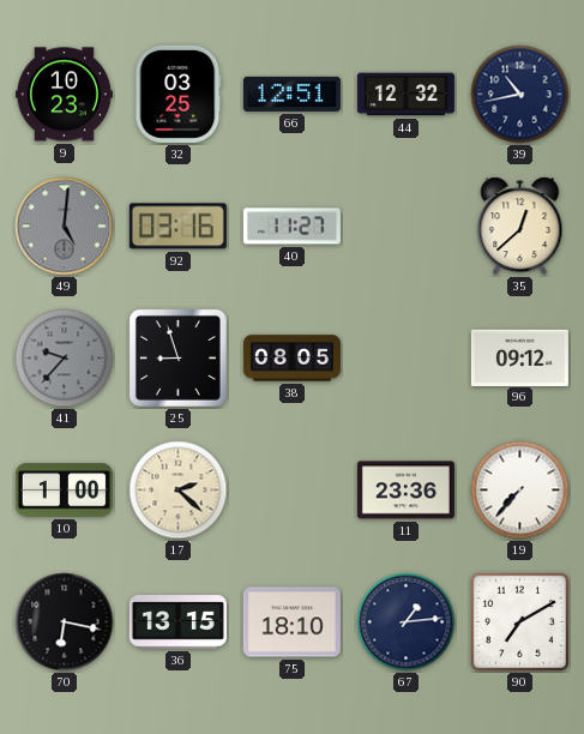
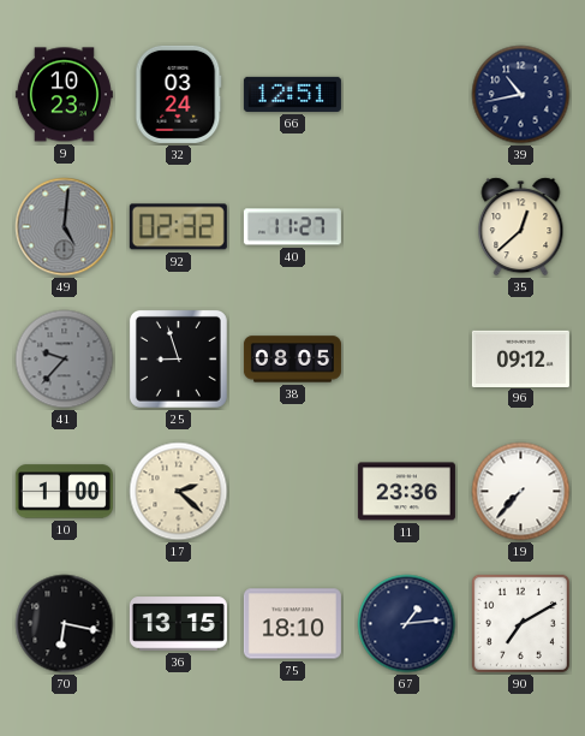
32: 03:25 -> 03:24
44: 12:32 -> none
92: 03:16 -> 02:32
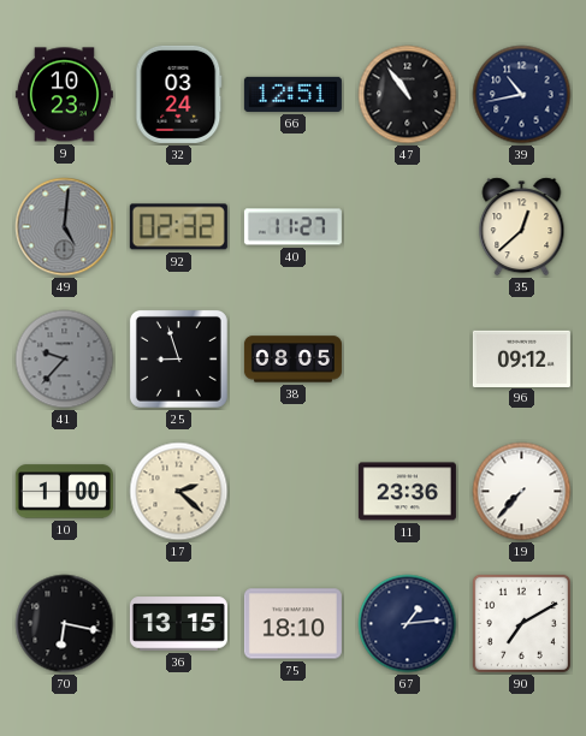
47: none -> 10:54
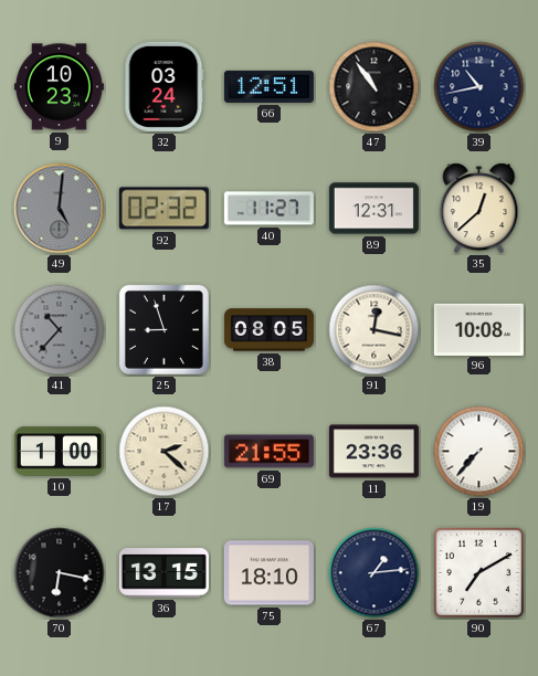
89: none -> 12:31
41: 9:37 -> 10:37
91: none -> 12:17
96: 09:12 -> 10:08
69: none -> 21:55
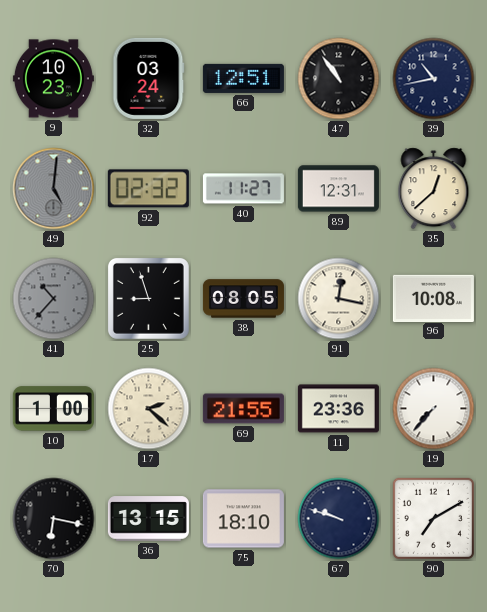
67: 1:14 -> 9:48
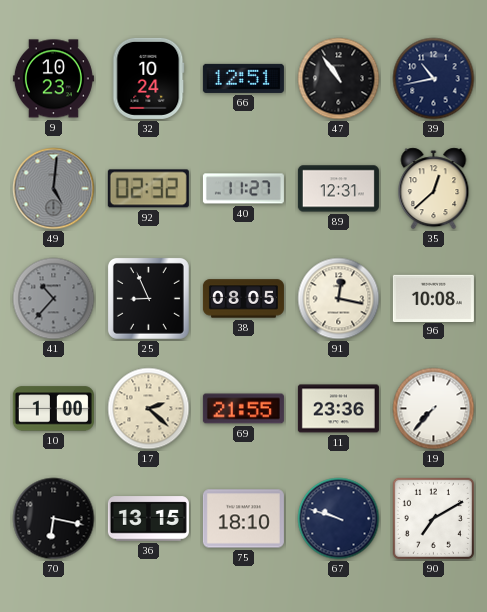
32: 03:24 -> 10:24
25: 8:57 -> 8:56
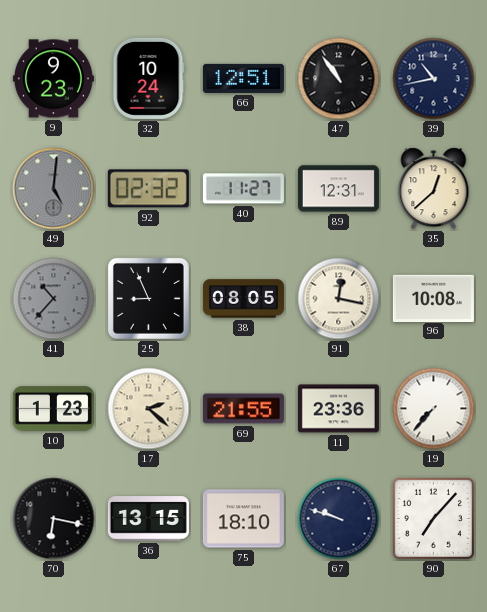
9: 10:23 -> 9:23
10: 1:00 -> 1:23
90: 7:10 -> 7:07
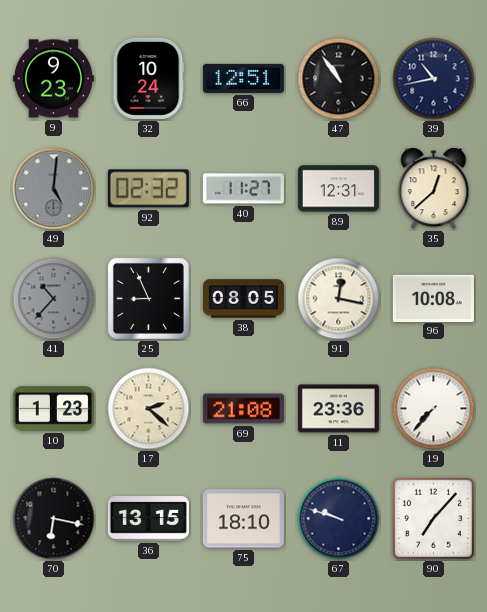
69: 21:55 -> 21:08
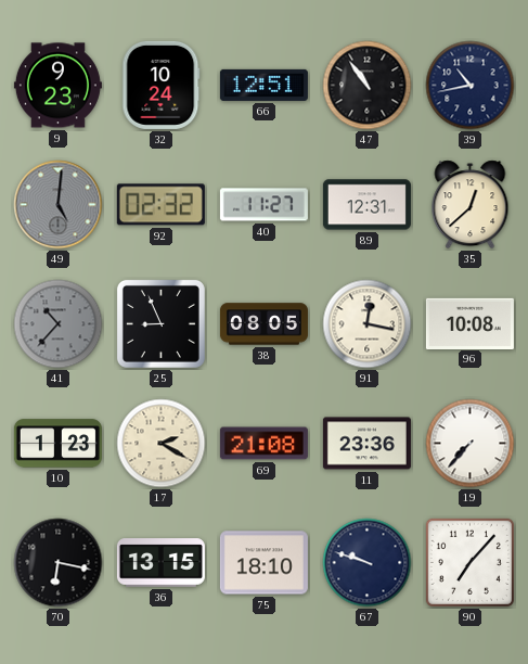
17: 2:22 -> 2:20
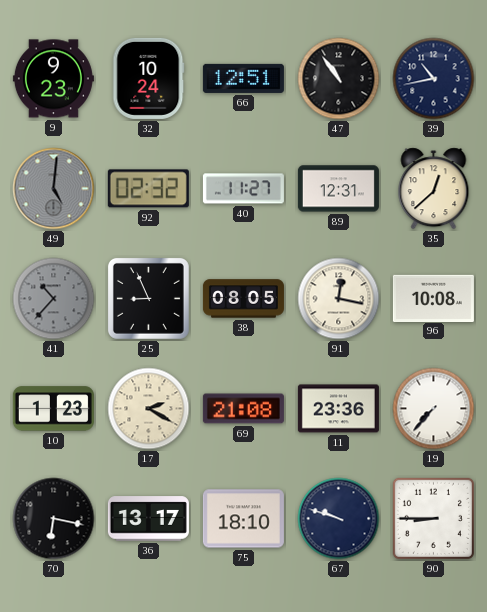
36: 13:15 -> 13:17
90: 7:07 -> 8:45
